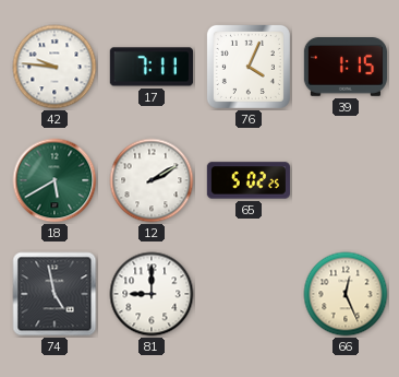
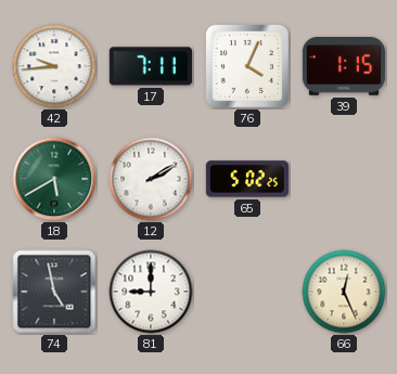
42: 9:46 -> 9:44
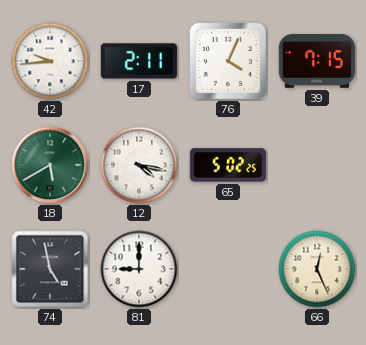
17: 7:11 -> 2:11
39: 1:15 -> 7:15
12: 2:10 -> 4:17
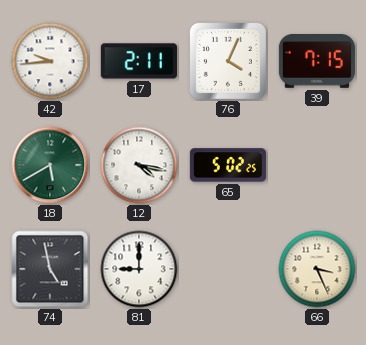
66: 12:26 -> 3:26
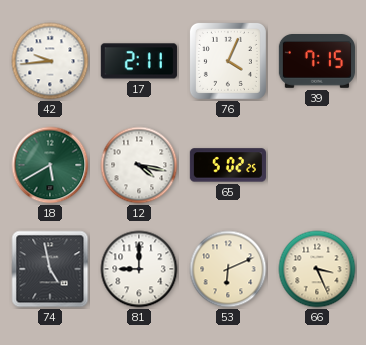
53: none -> 6:11
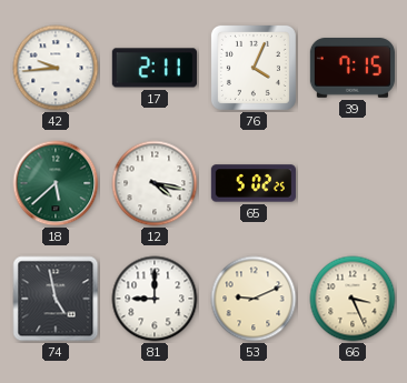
18: 5:40 -> 5:38
53: 6:11 -> 9:11
